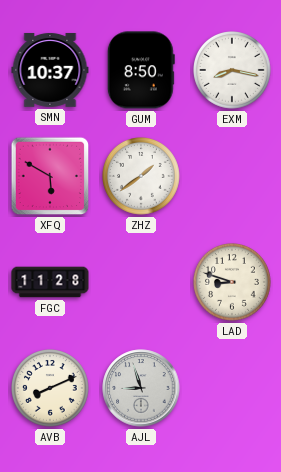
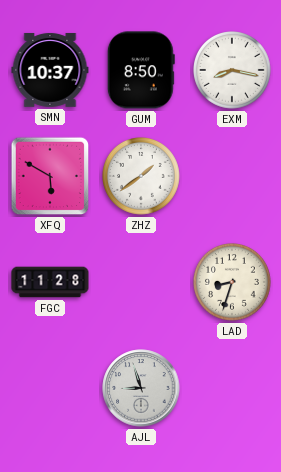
LAD: 8:48 -> 8:33
AVB: 8:11 -> none
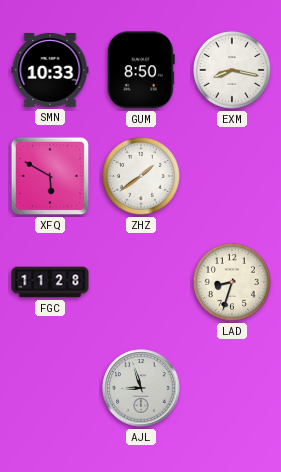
SMN: 10:37 -> 10:33
